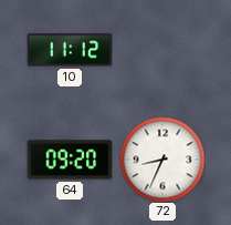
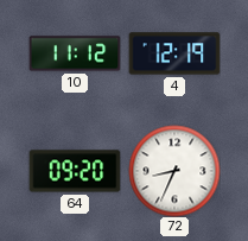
4: none -> 12:19
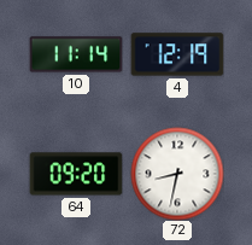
10: 11:12 -> 11:14
72: 8:34 -> 8:32
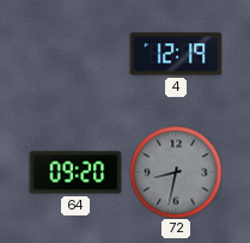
10: 11:14 -> none
72 dial: white -> grey
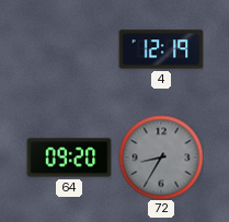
72: 8:32 -> 8:35
